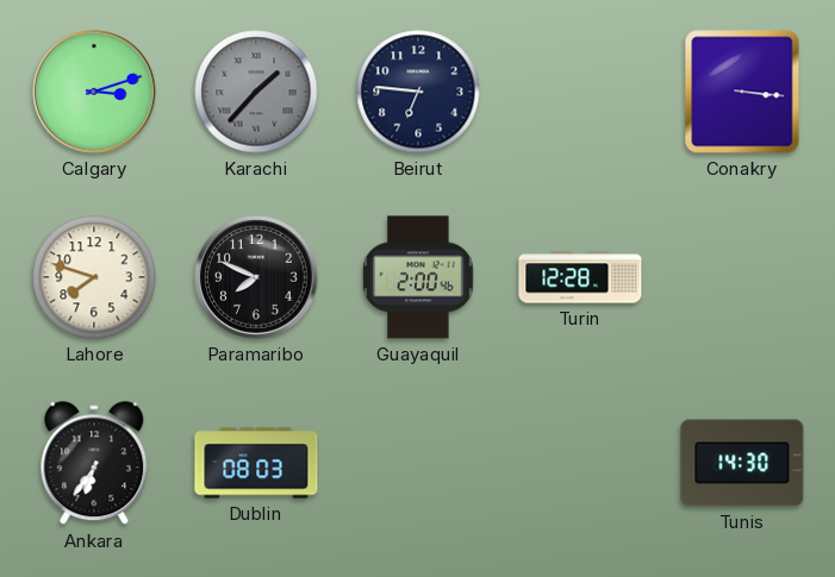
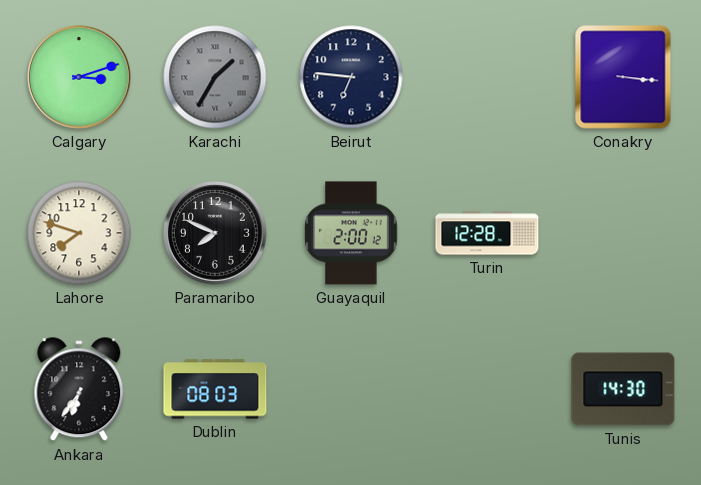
Karachi: 1:37 -> 1:35
Guayaquil: 2:00:46 -> 2:00:12
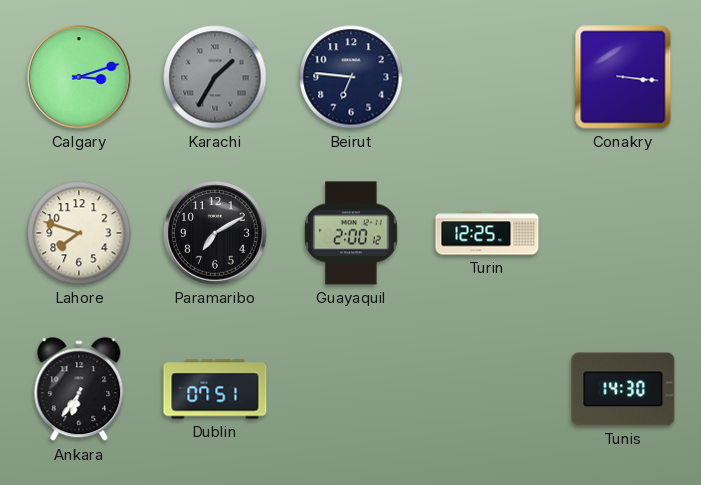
Paramaribo: 7:49 -> 7:10
Turin: 12:28 -> 12:25
Dublin: 08:03 -> 07:51
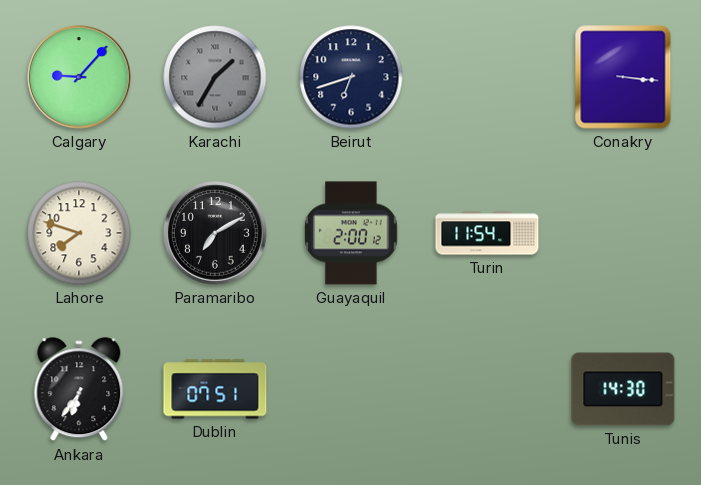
Calgary: 3:12 -> 9:07
Beirut: 6:46 -> 6:42
Turin: 12:25 -> 11:54
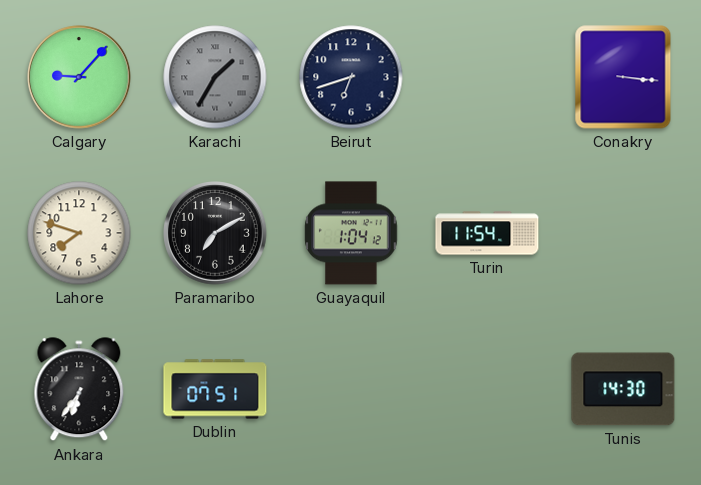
Guayaquil: 2:00 -> 1:04
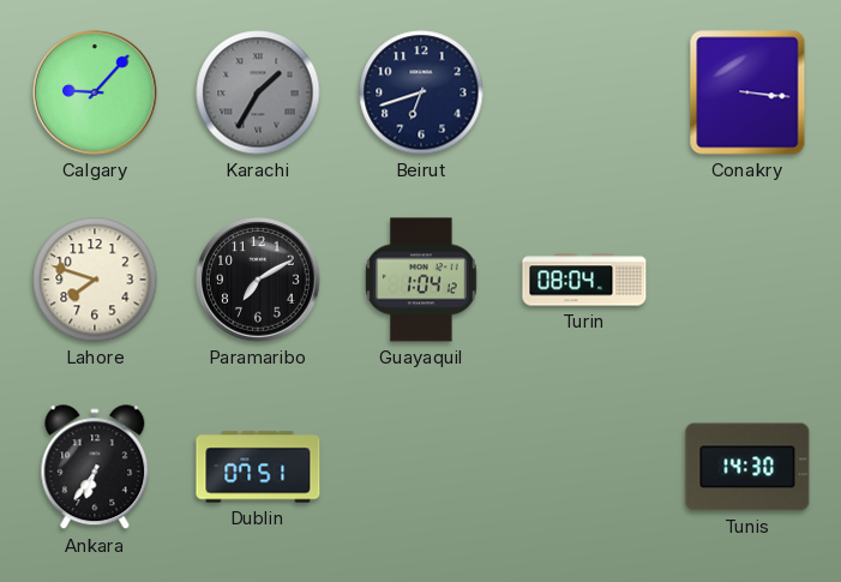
Turin: 11:54 -> 08:04
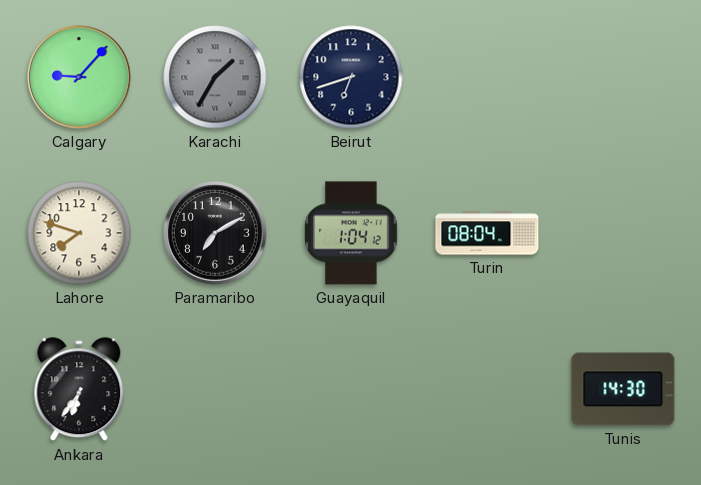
Conakry: 3:16 -> none
Dublin: 07:51 -> none
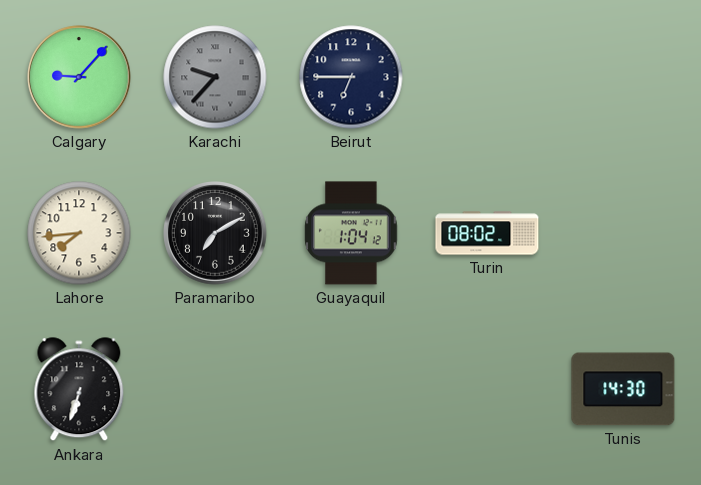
Karachi: 1:35 -> 9:37
Beirut: 6:42 -> 6:45
Lahore: 7:48 -> 7:44
Turin: 08:04 -> 08:02
Ankara: 6:36 -> 6:33
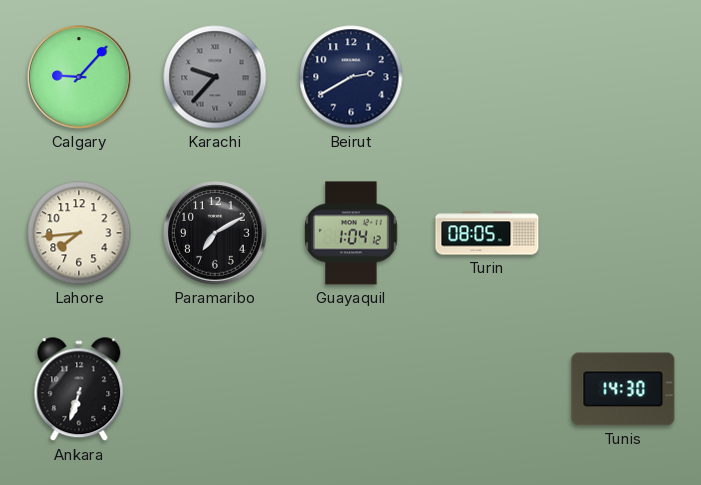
Beirut: 6:45 -> 2:40
Turin: 08:02 -> 08:05
